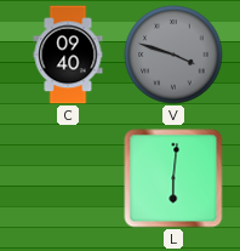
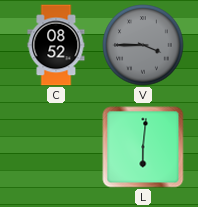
C: 09:40 -> 08:52
V: 3:48 -> 3:45
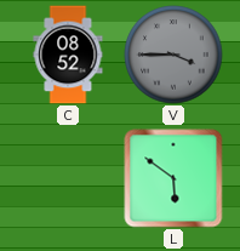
L: 6:01 -> 5:51
